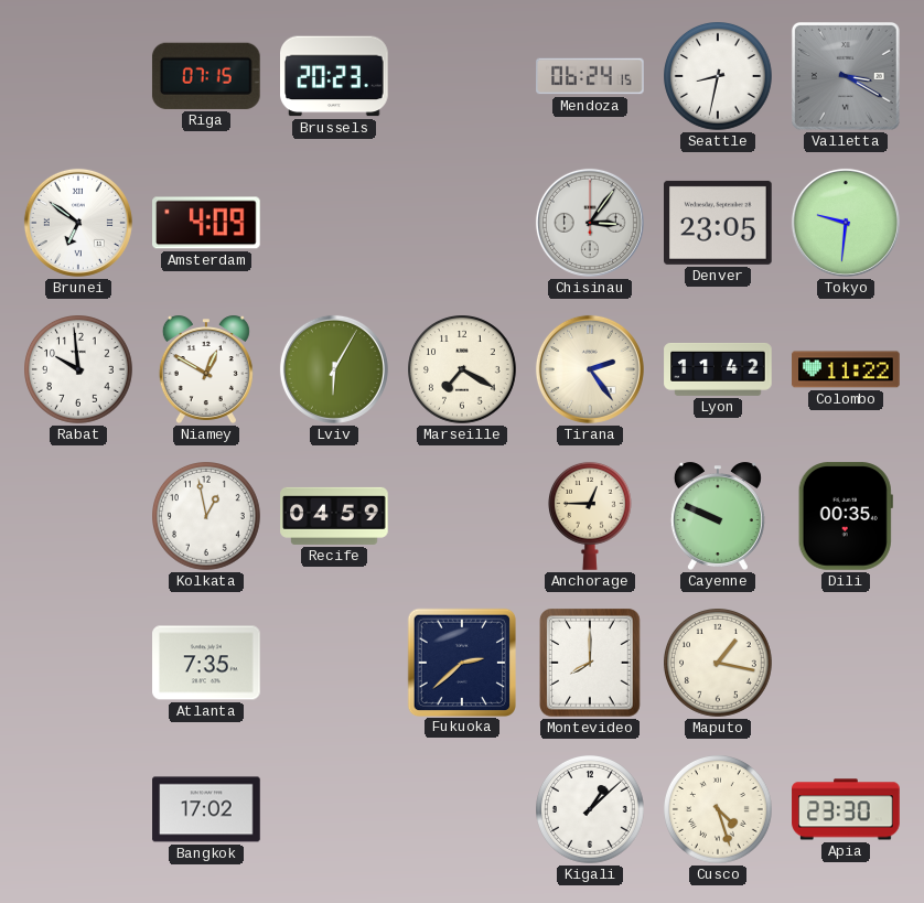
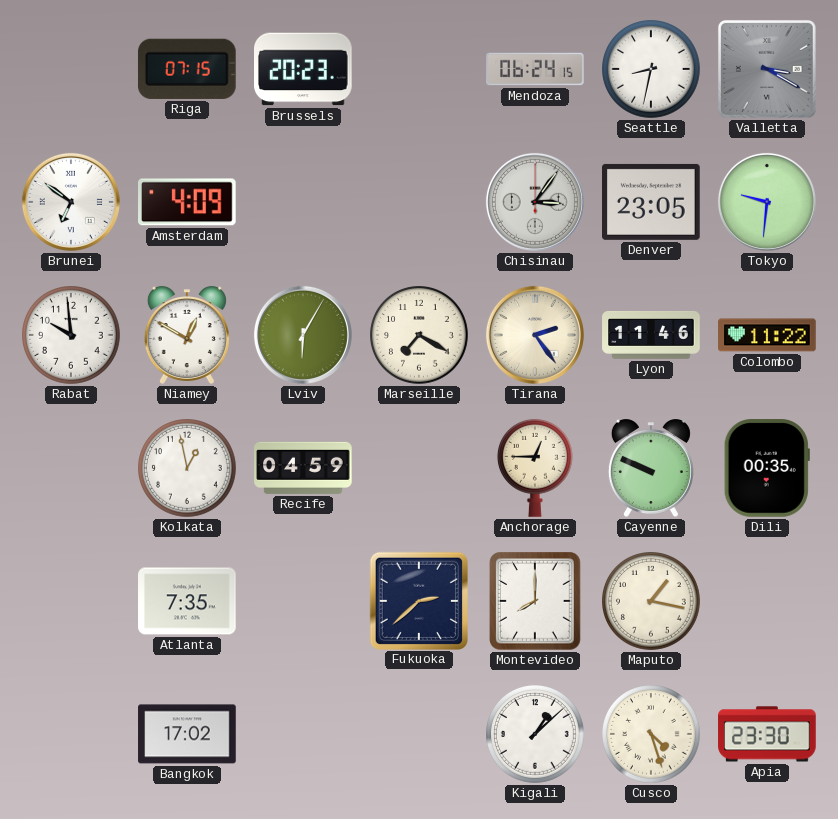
Lyon: 11:42 -> 11:46
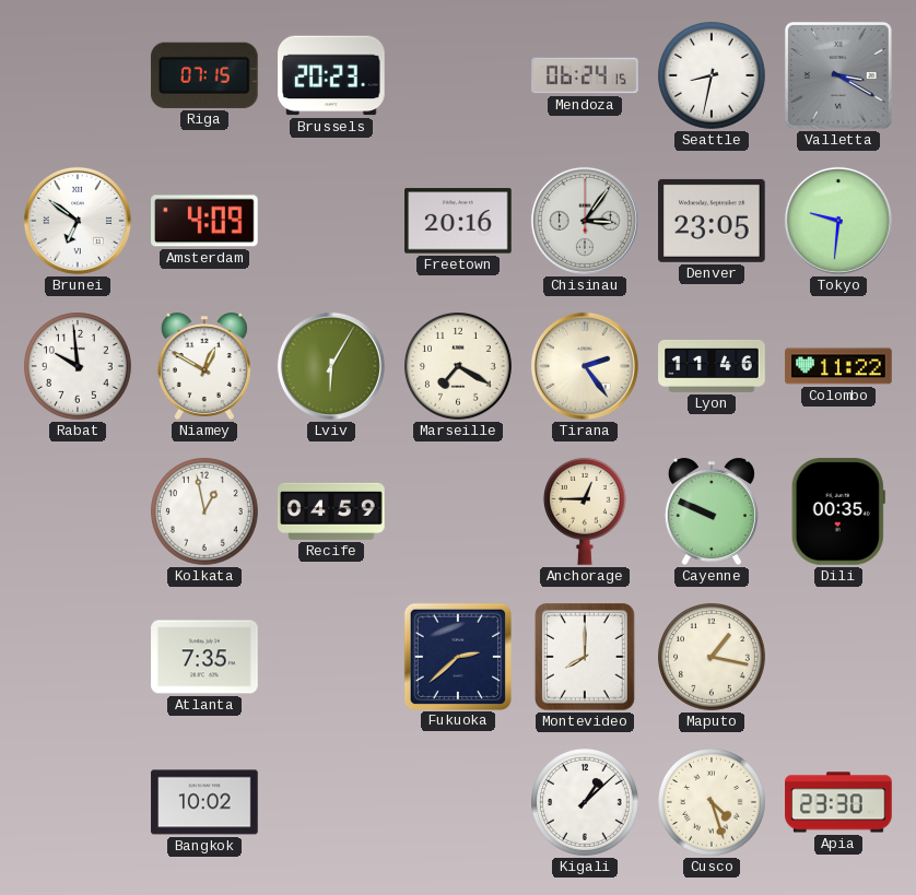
Freetown: none -> 20:16
Bangkok: 17:02 -> 10:02
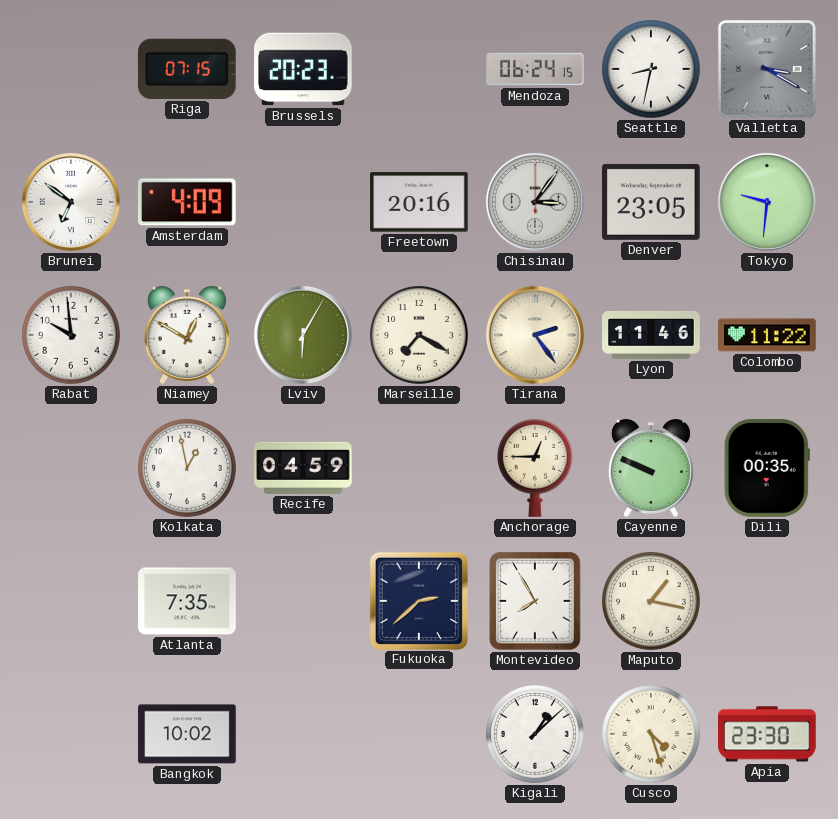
Montevideo: 8:00 -> 7:55
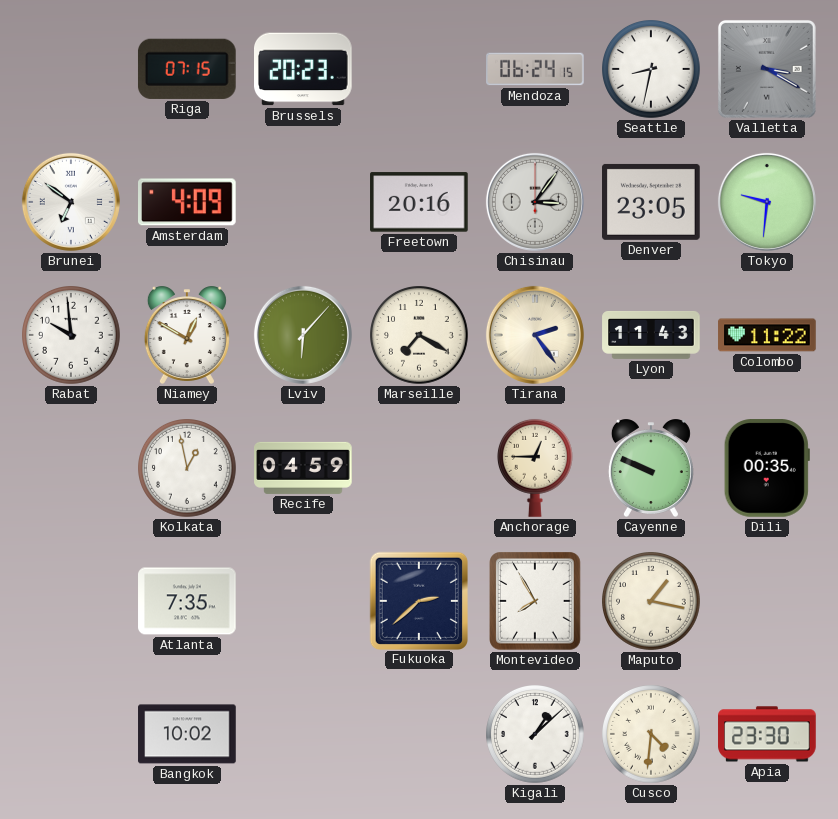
Lviv: 6:05 -> 6:07
Lyon: 11:46 -> 11:43
Cusco: 4:27 -> 4:31
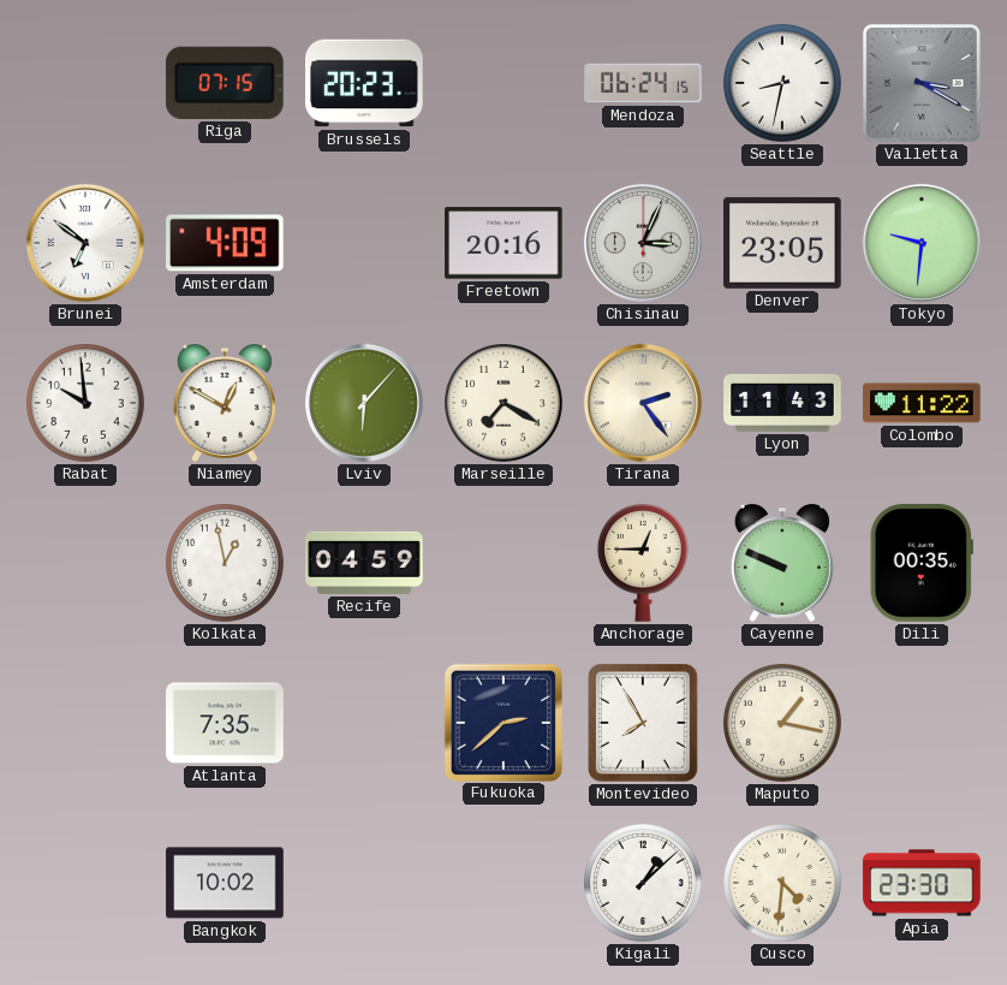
Chisinau: 3:06 -> 3:04
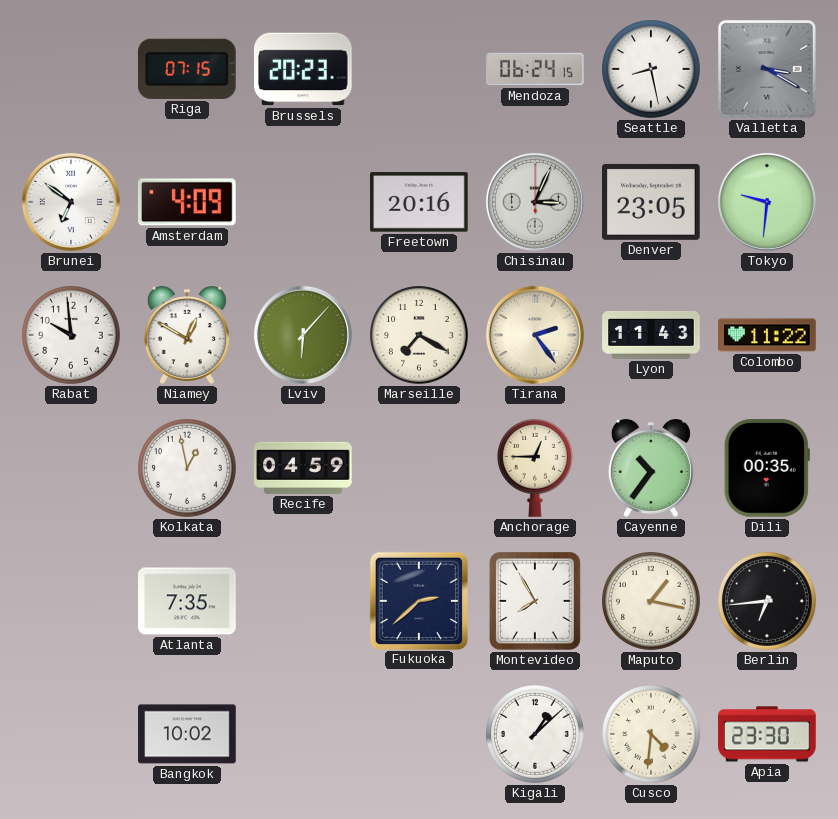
Seattle: 8:32 -> 8:28
Cayenne: 9:49 -> 10:36
Berlin: none -> 6:44
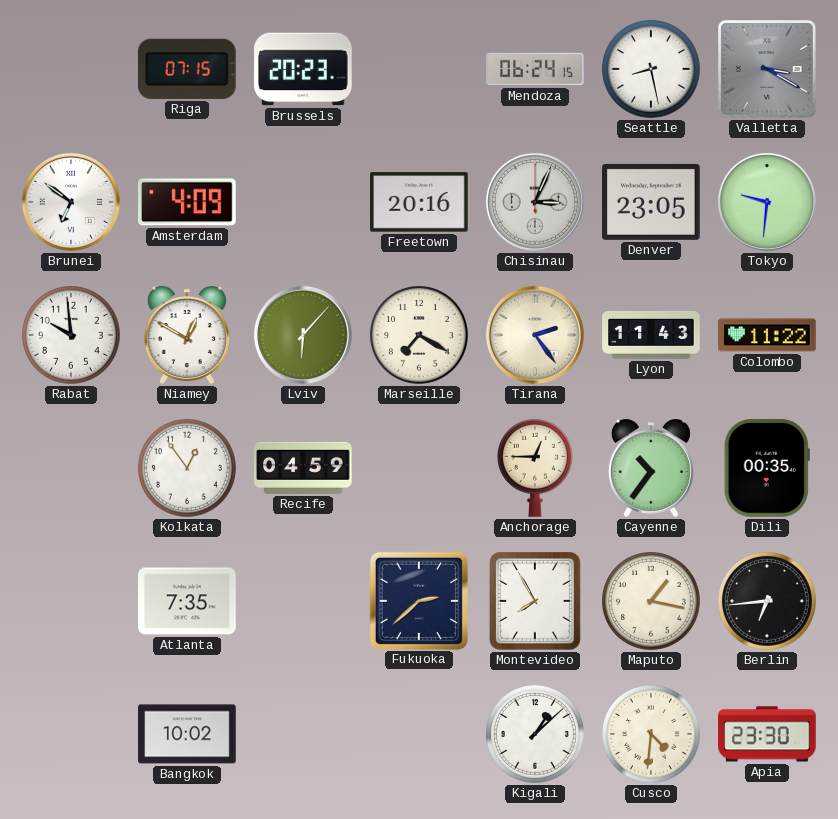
Kolkata: 12:58 -> 12:54
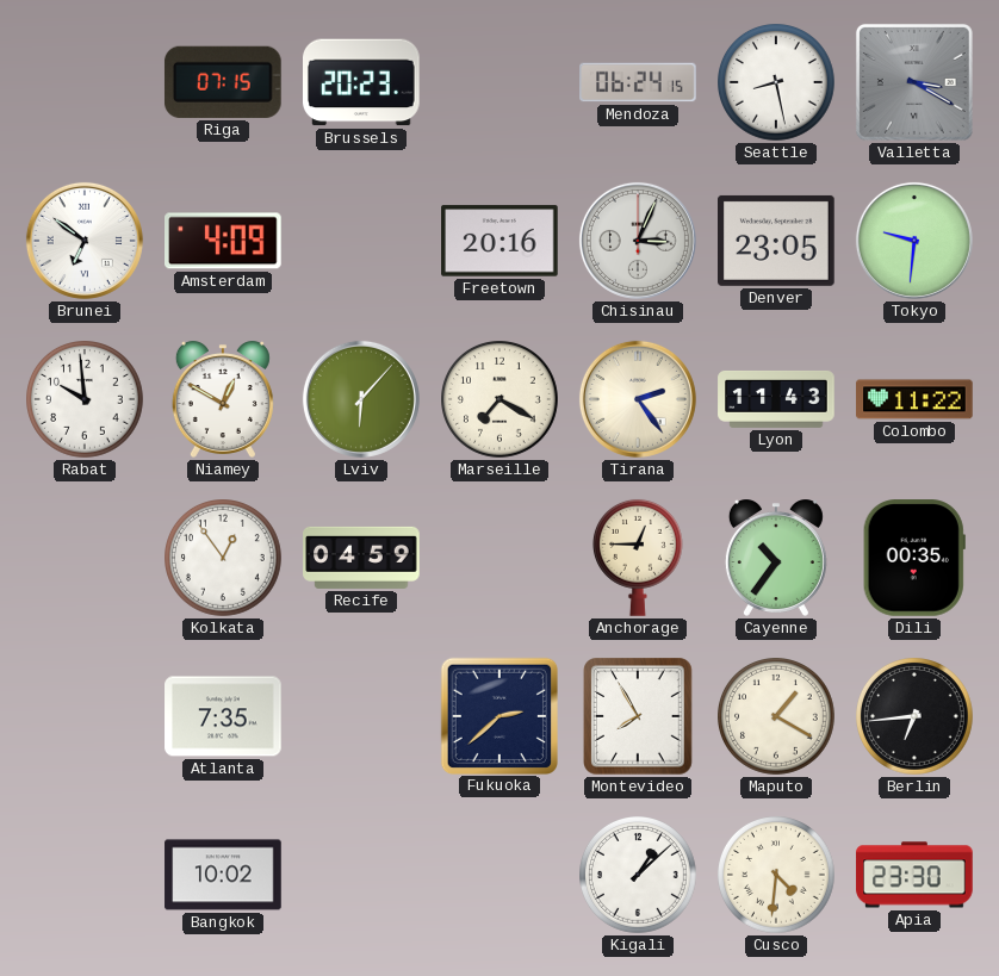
Maputo: 1:17 -> 1:20
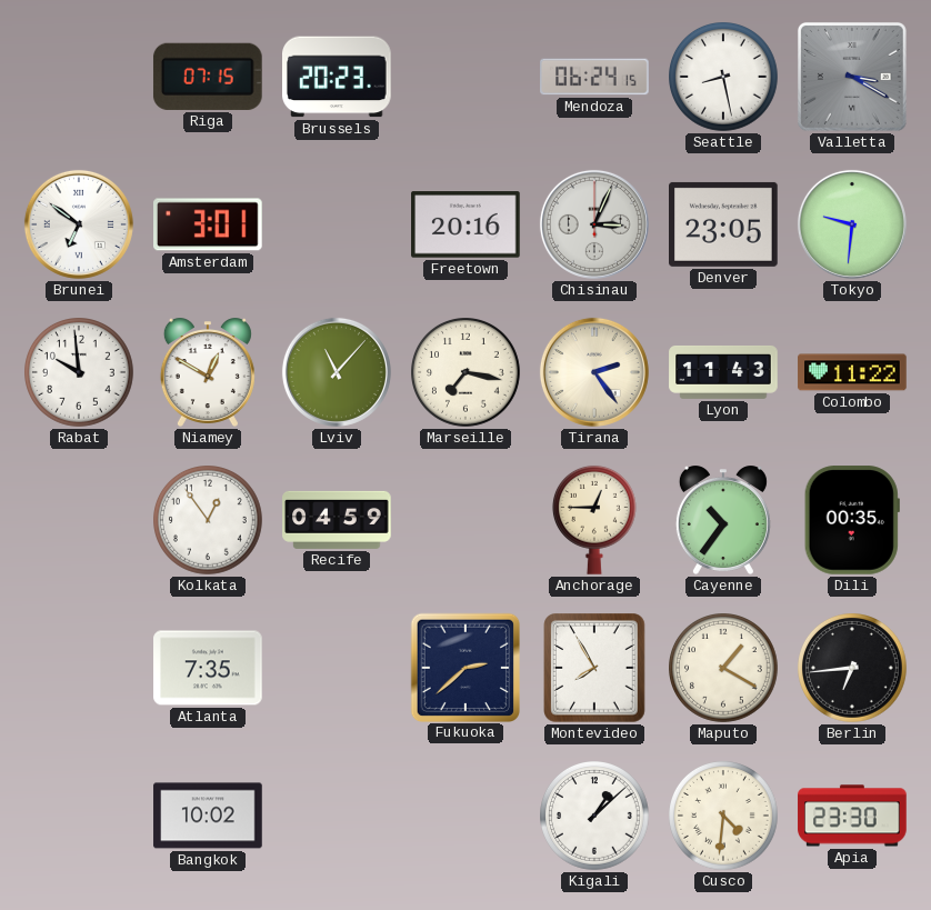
Amsterdam: 4:09 -> 3:01
Lviv: 6:07 -> 11:07
Marseille: 7:20 -> 7:17
